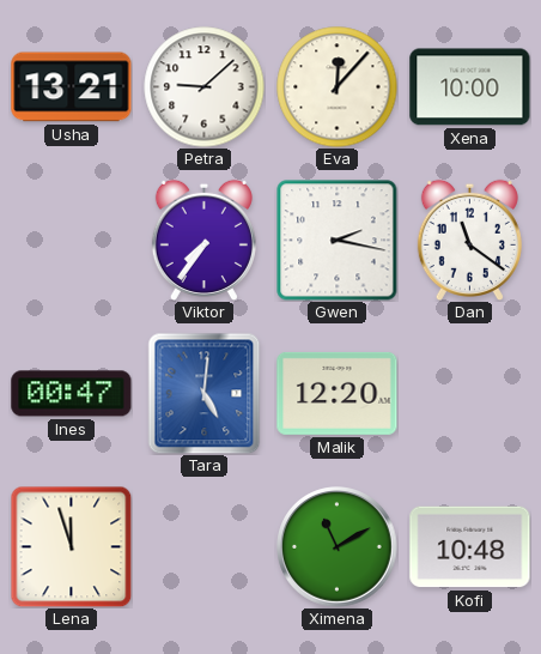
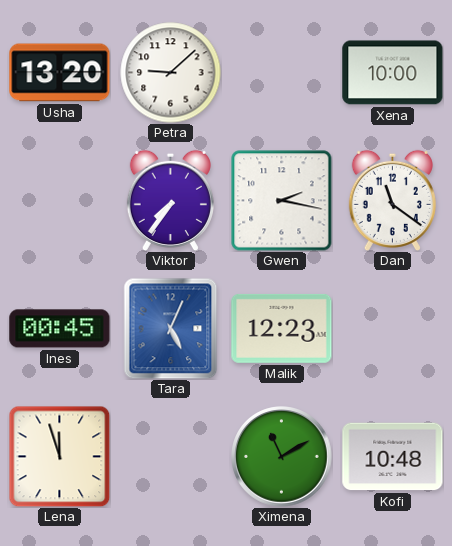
Usha: 13:21 -> 13:20
Eva: 12:07 -> none
Ines: 00:47 -> 00:45
Tara: 5:01 -> 5:04
Malik: 12:20 -> 12:23
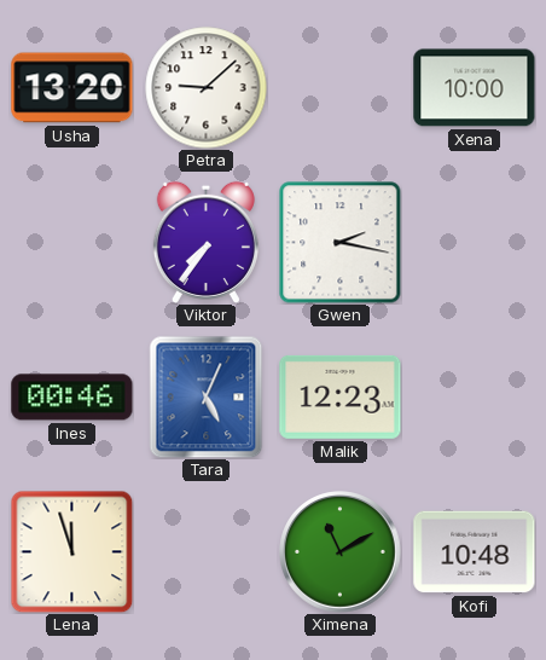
Dan: 11:21 -> none
Ines: 00:45 -> 00:46
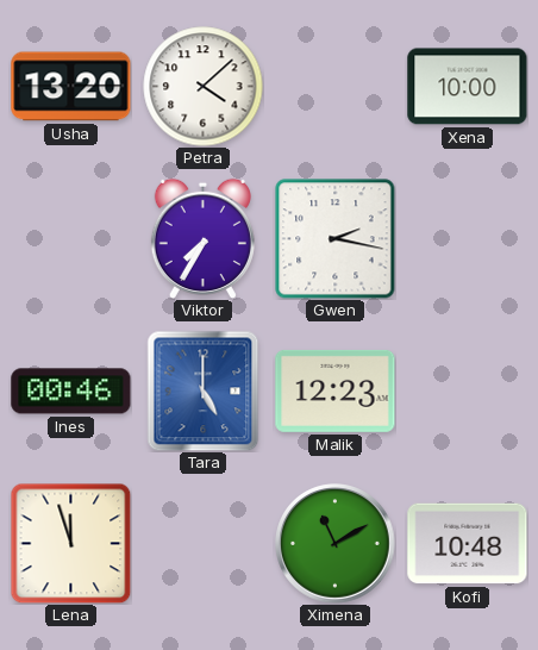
Petra: 9:08 -> 4:08
Viktor: 7:36 -> 7:35
Tara: 5:04 -> 5:00
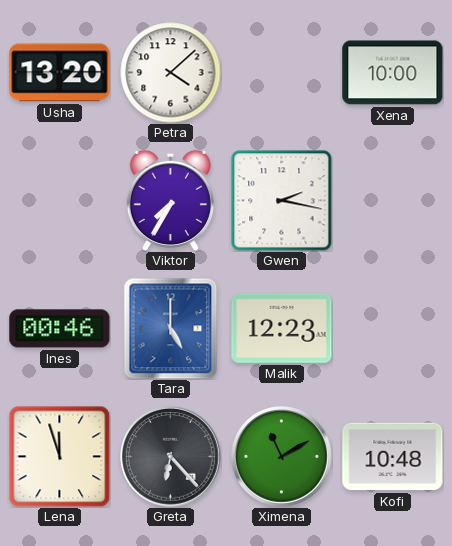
Greta: none -> 6:23
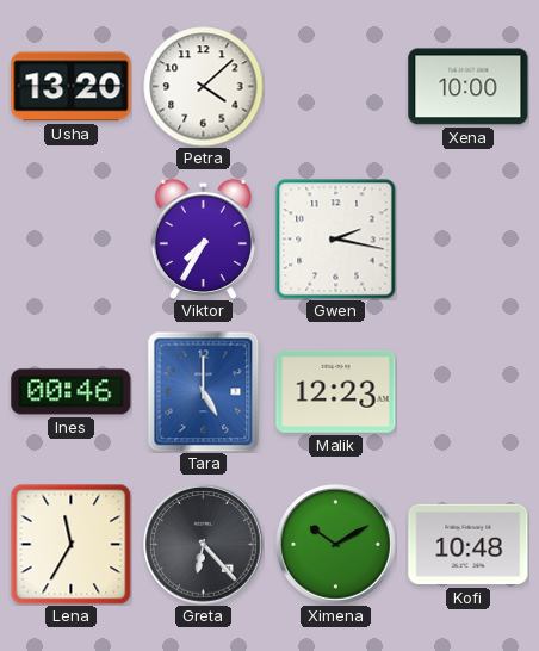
Lena: 11:57 -> 11:35
Ximena: 11:10 -> 10:10
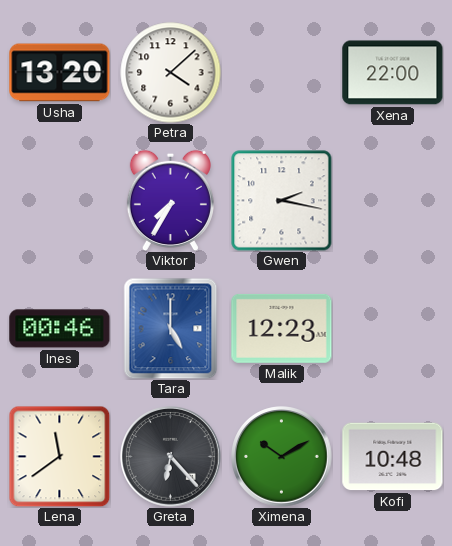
Xena: 10:00 -> 22:00
Lena: 11:35 -> 11:39
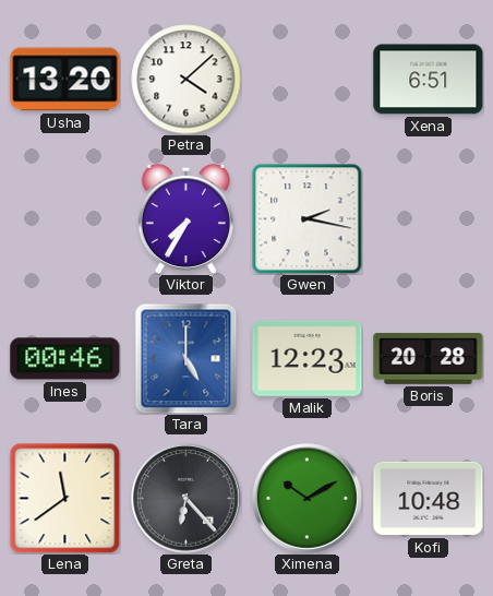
Xena: 22:00 -> 6:51
Boris: none -> 20:28
